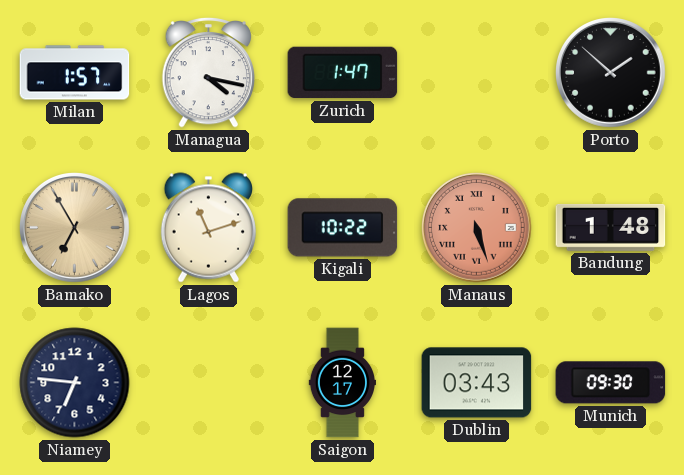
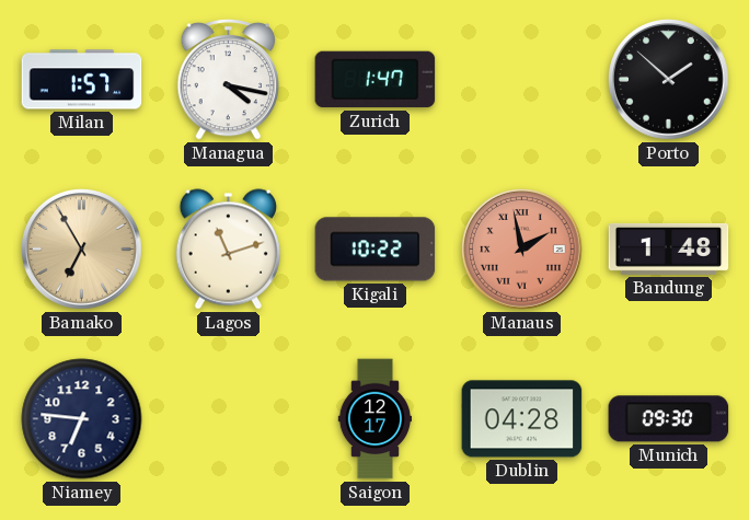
Manaus: 5:27 -> 1:58
Dublin: 03:43 -> 04:28
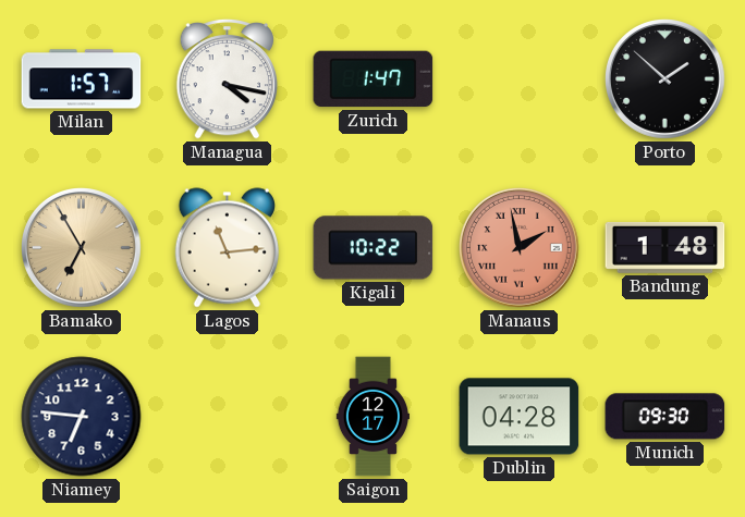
Lagos: 11:12 -> 11:14
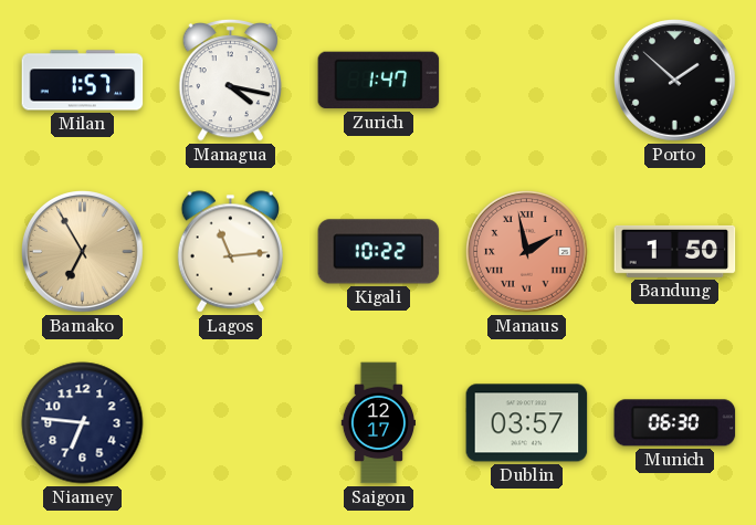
Bandung: 1:48 -> 1:50
Dublin: 04:28 -> 03:57
Munich: 09:30 -> 06:30
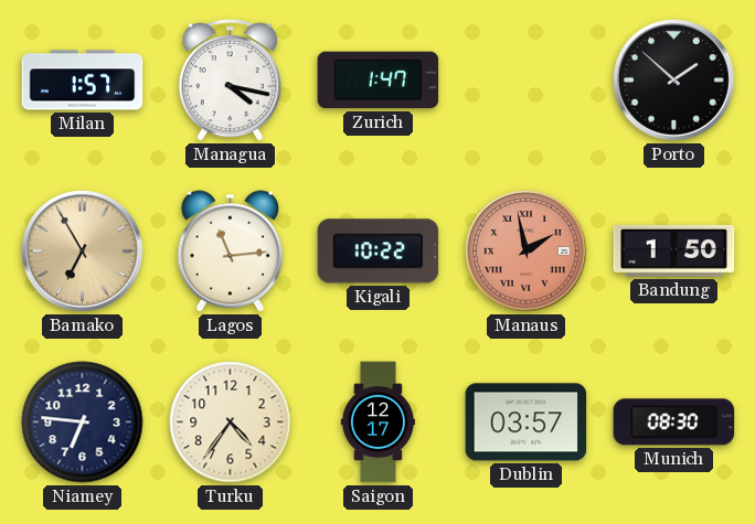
Turku: none -> 4:36
Munich: 06:30 -> 08:30
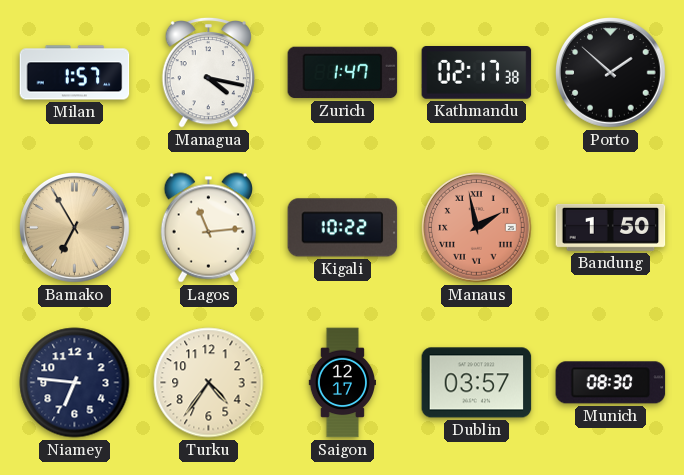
Kathmandu: none -> 02:17
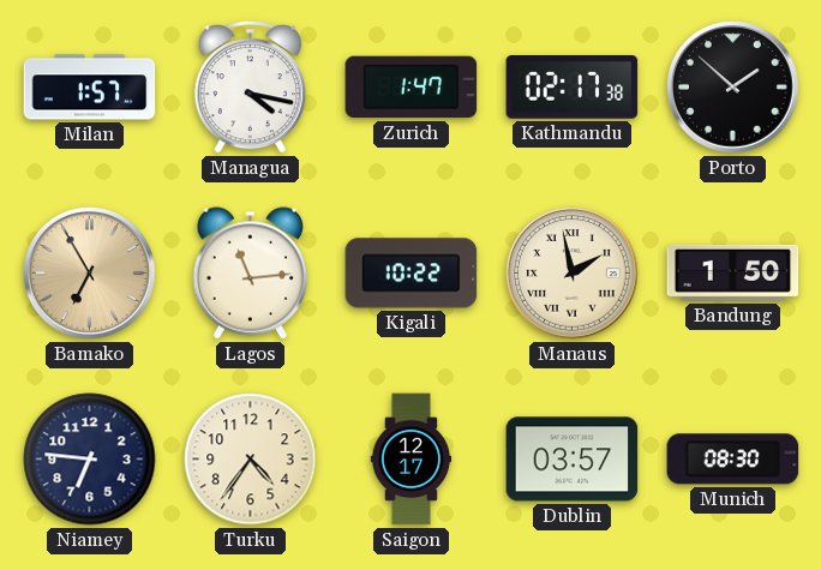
Manaus dial: salmon -> cream
